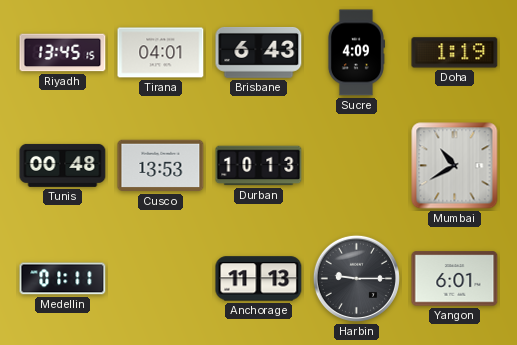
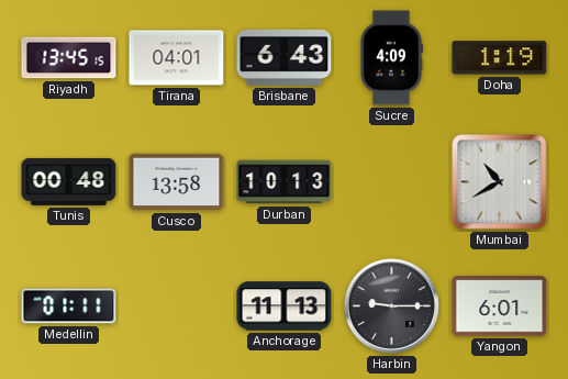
Cusco: 13:53 -> 13:58
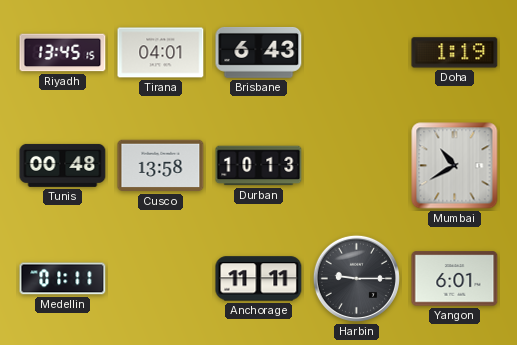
Sucre: 4:09 -> none
Anchorage: 11:13 -> 11:11
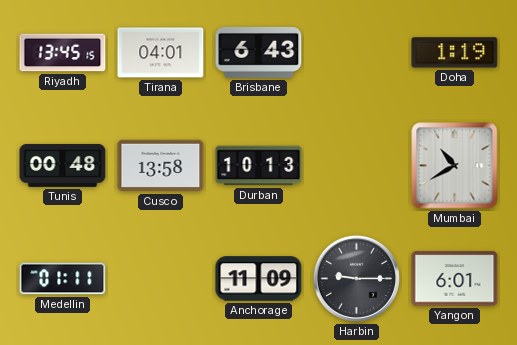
Anchorage: 11:11 -> 11:09
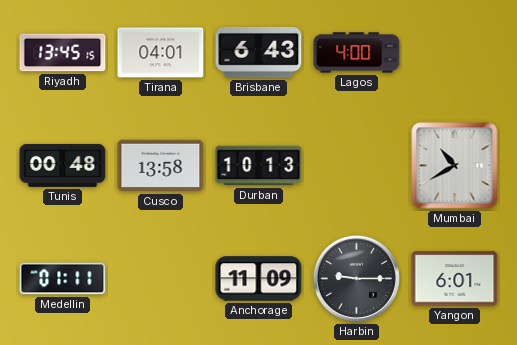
Lagos: none -> 4:00
Doha: 1:19 -> none
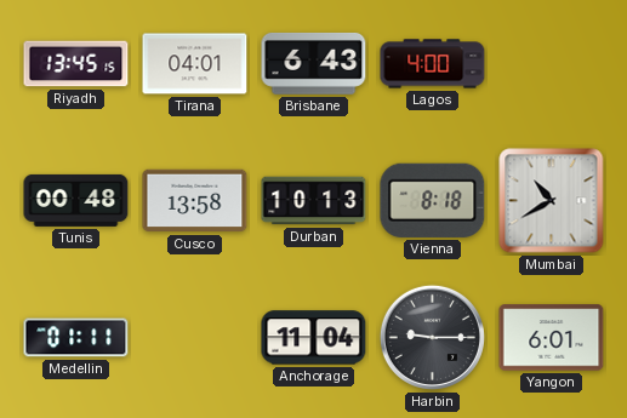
Vienna: none -> 8:18
Anchorage: 11:09 -> 11:04
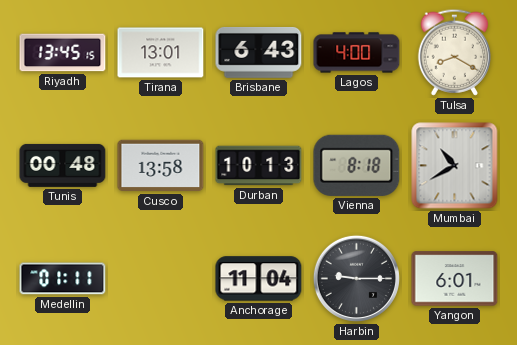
Tirana: 04:01 -> 13:01
Tulsa: none -> 8:20
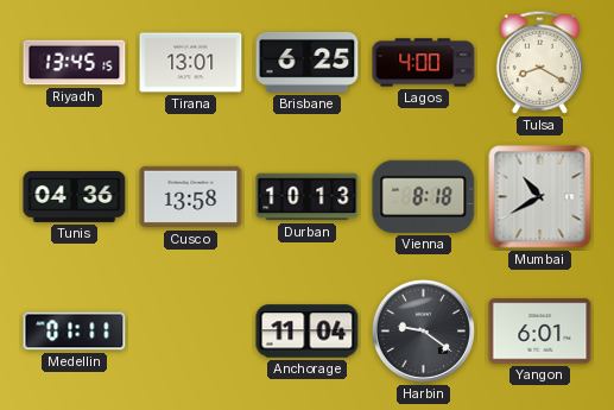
Brisbane: 6:43 -> 6:25
Tunis: 00:48 -> 04:36
Harbin: 9:15 -> 9:21
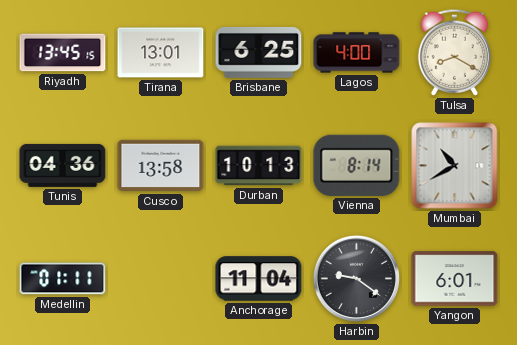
Vienna: 8:18 -> 8:14
